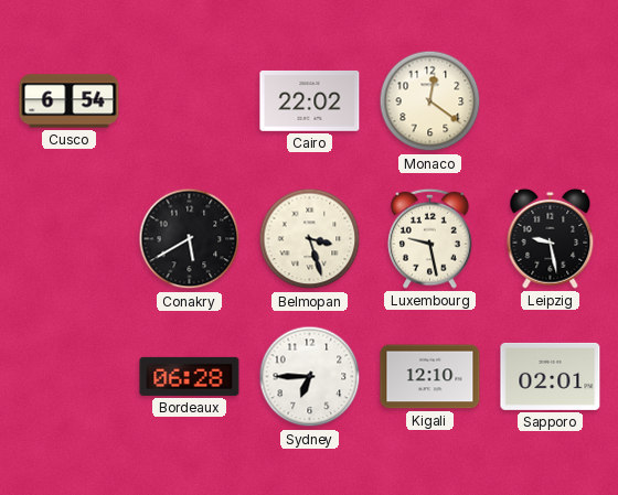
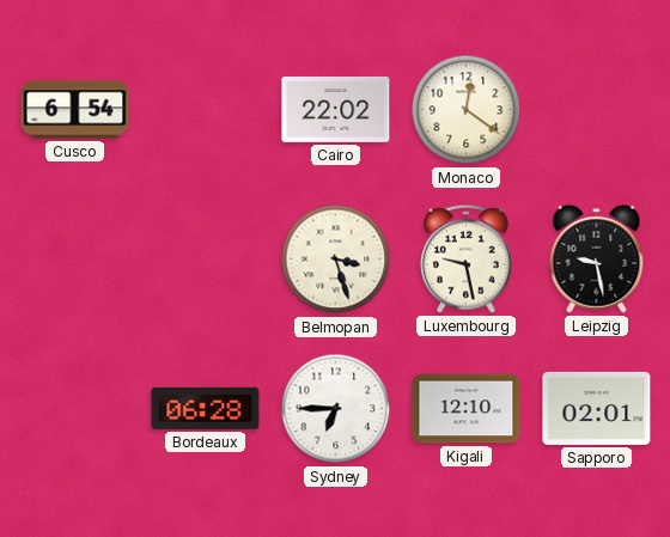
Conakry: 5:40 -> none
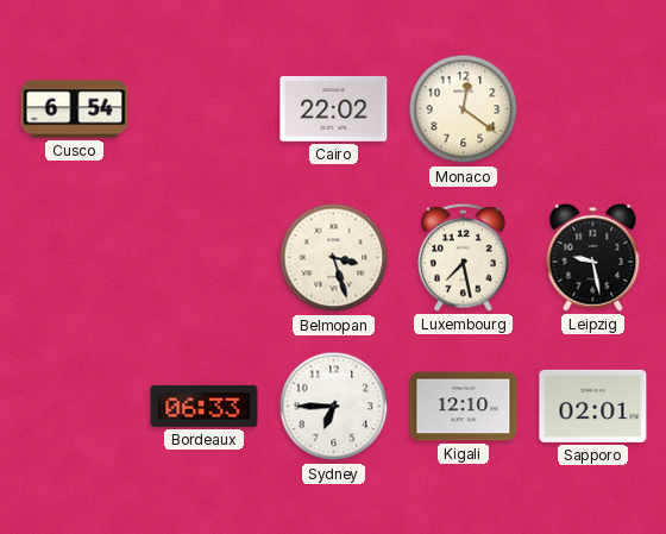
Luxembourg: 9:28 -> 7:28
Bordeaux: 06:28 -> 06:33
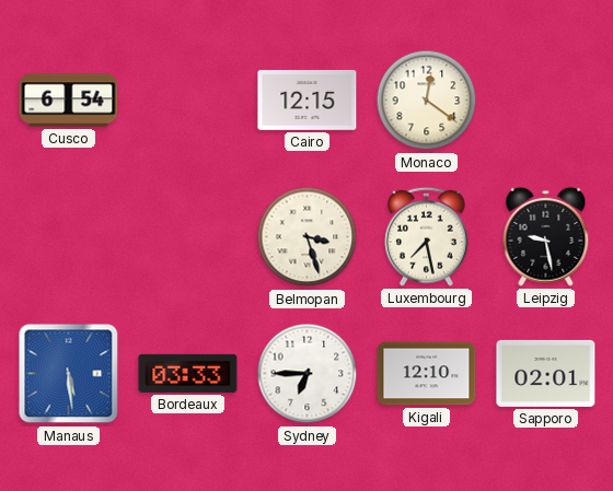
Cairo: 22:02 -> 12:15
Manaus: none -> 5:29
Bordeaux: 06:33 -> 03:33
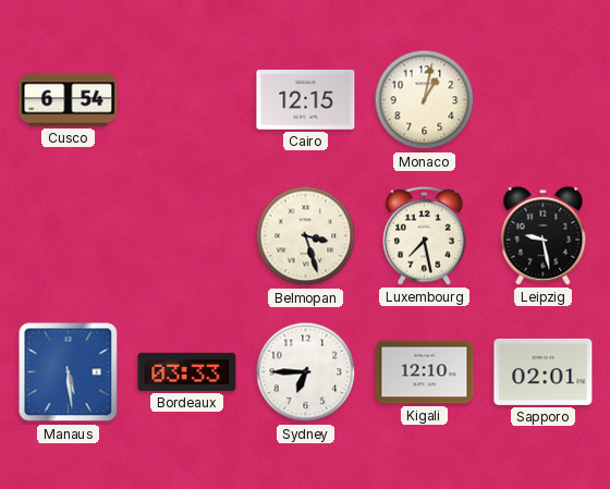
Monaco: 12:21 -> 1:02
